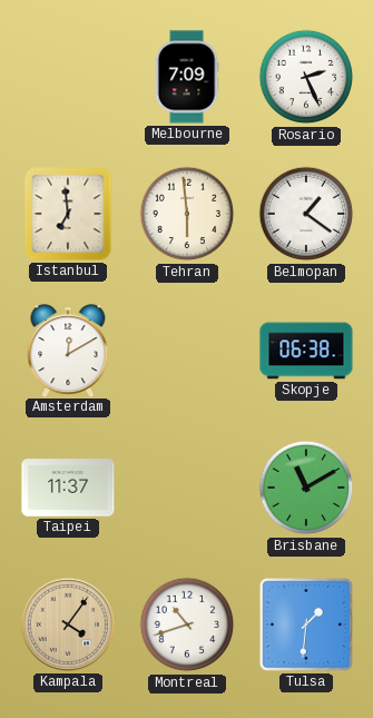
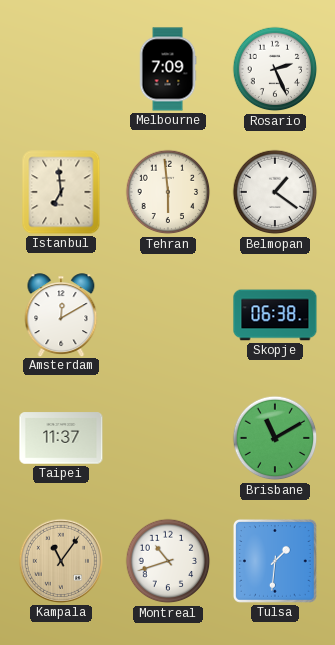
Kampala: 4:06 -> 11:06
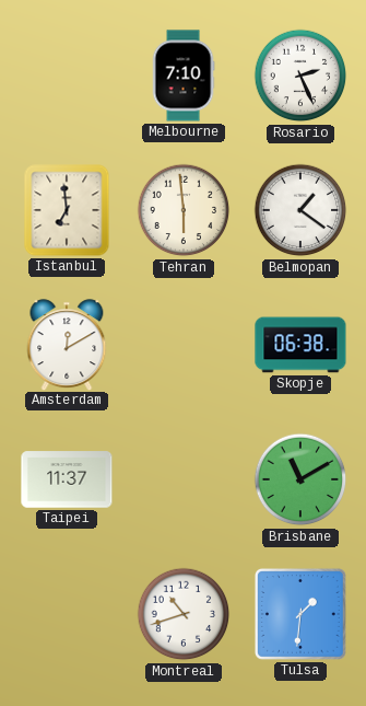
Melbourne: 7:09 -> 7:10
Kampala: 11:06 -> none
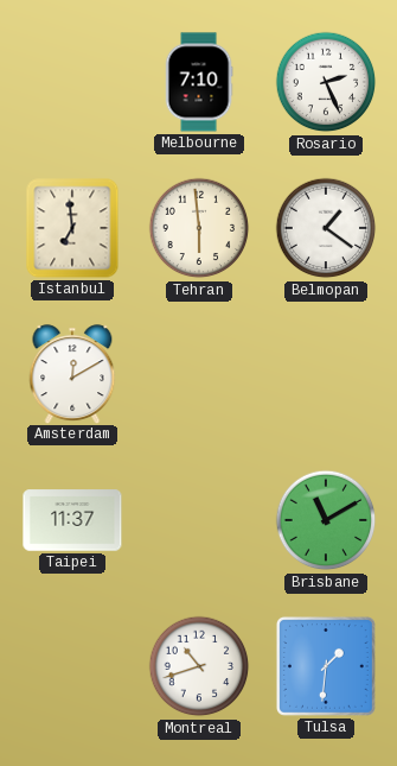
Skopje: 06:38 -> none
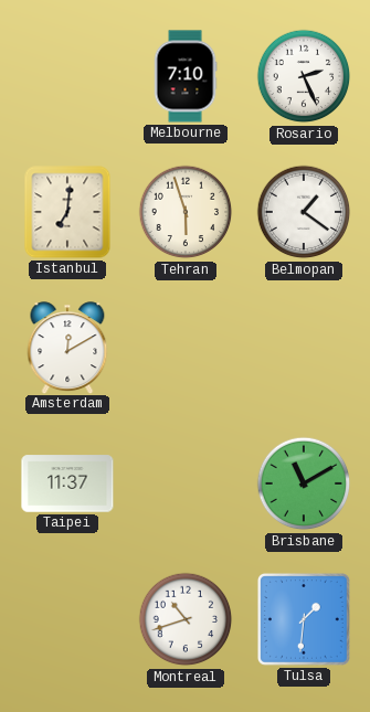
Istanbul: 6:59 -> 7:01
Tehran: 5:59 -> 5:57
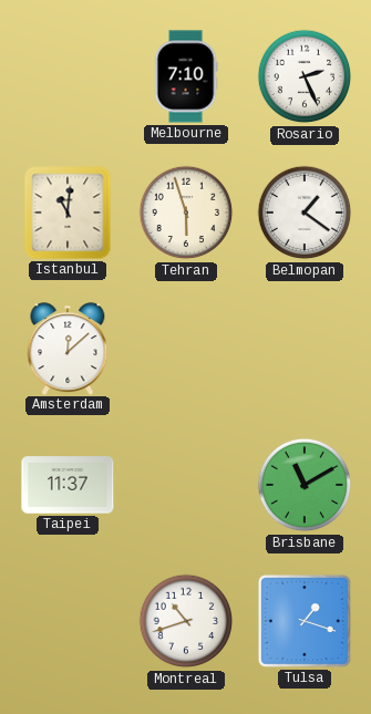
Istanbul: 7:01 -> 11:01
Amsterdam: 12:10 -> 12:08
Tulsa: 1:31 -> 1:18
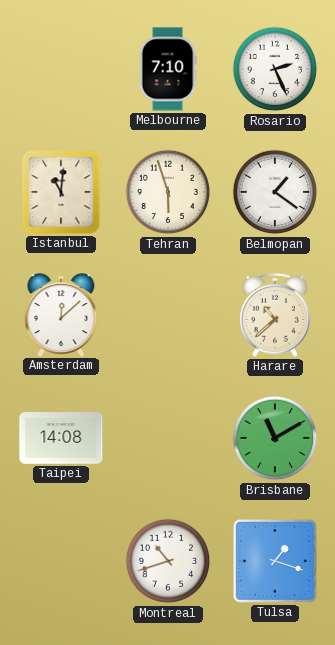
Harare: none -> 10:38
Taipei: 11:37 -> 14:08
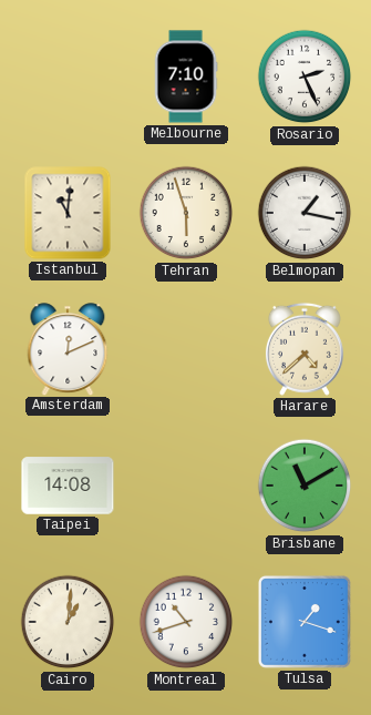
Belmopan: 1:21 -> 1:17
Amsterdam: 12:08 -> 12:11
Harare: 10:38 -> 4:38
Cairo: none -> 1:01
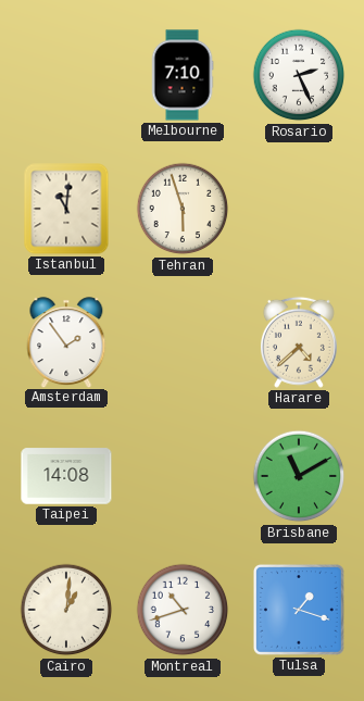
Belmopan: 1:17 -> none
Amsterdam: 12:11 -> 1:54
